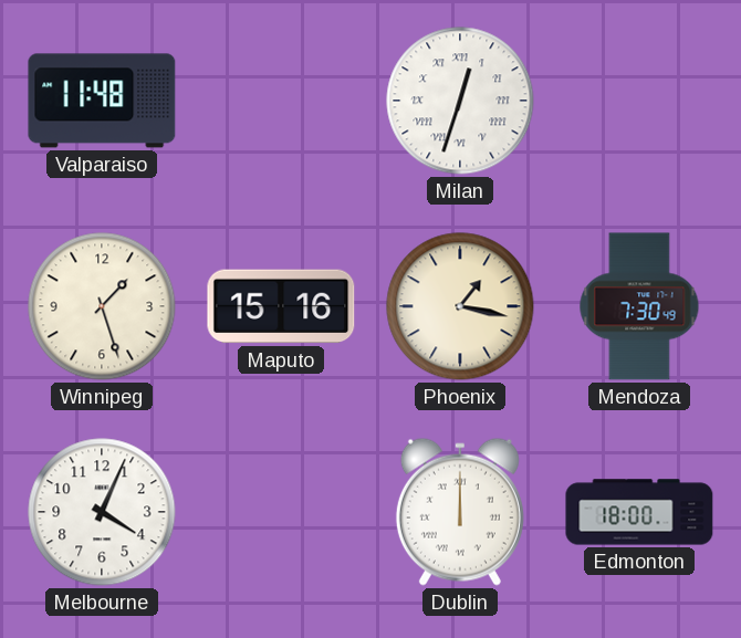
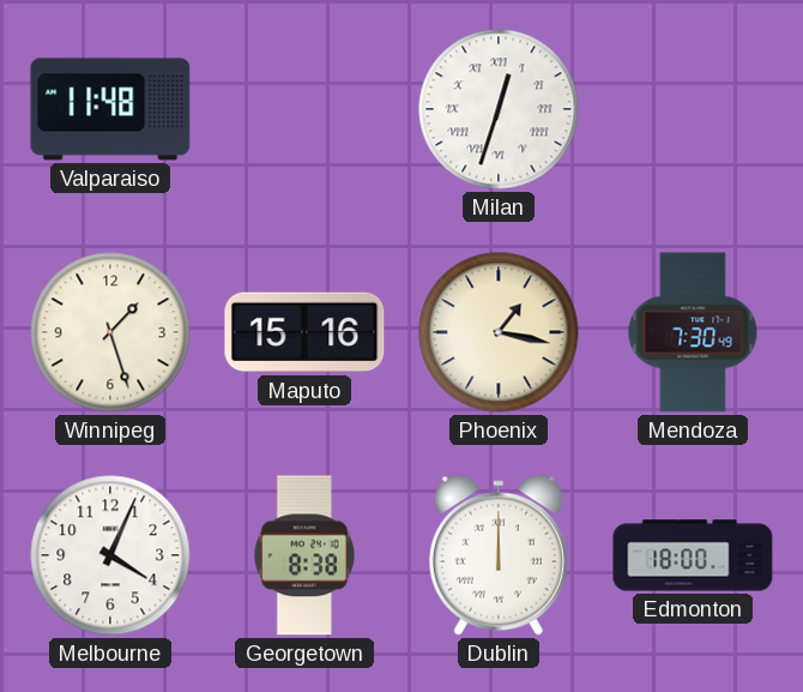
Georgetown: none -> 8:38
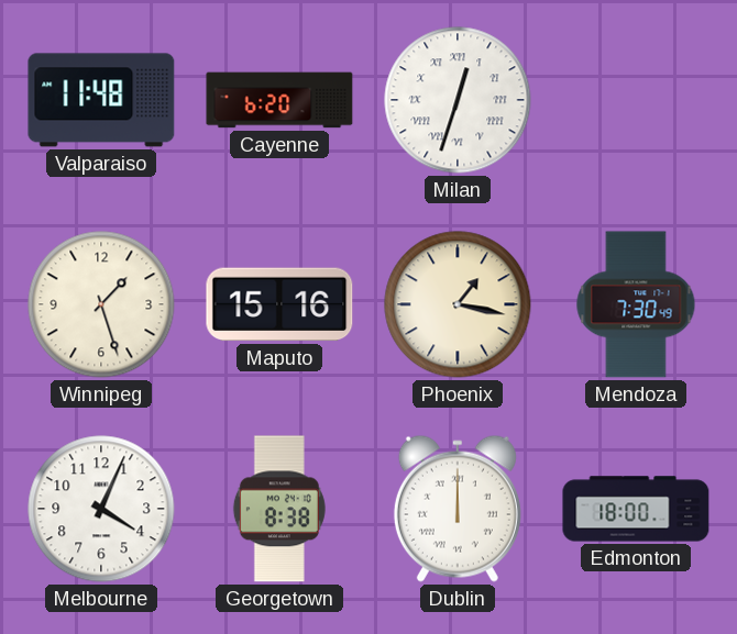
Cayenne: none -> 6:20
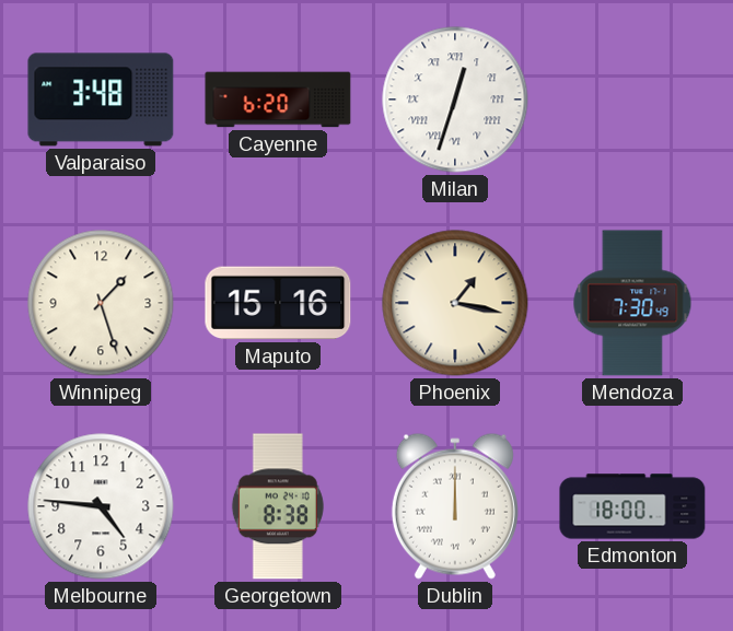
Valparaiso: 11:48 -> 3:48
Melbourne: 4:04 -> 4:46
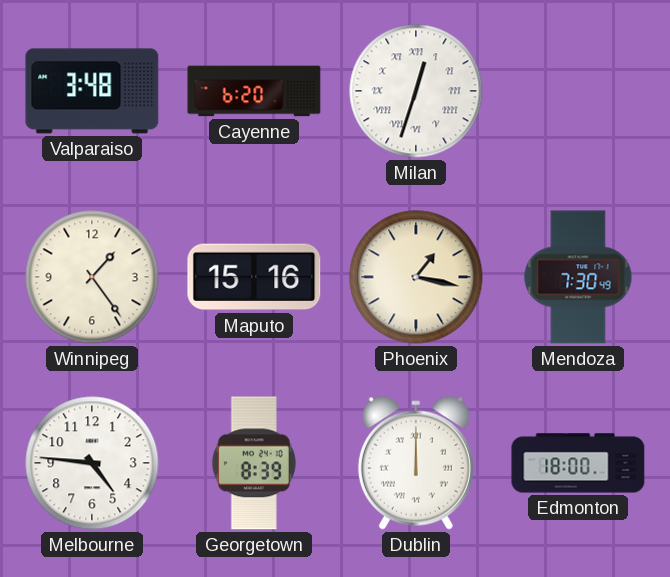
Winnipeg: 1:27 -> 1:24
Georgetown: 8:38 -> 8:39
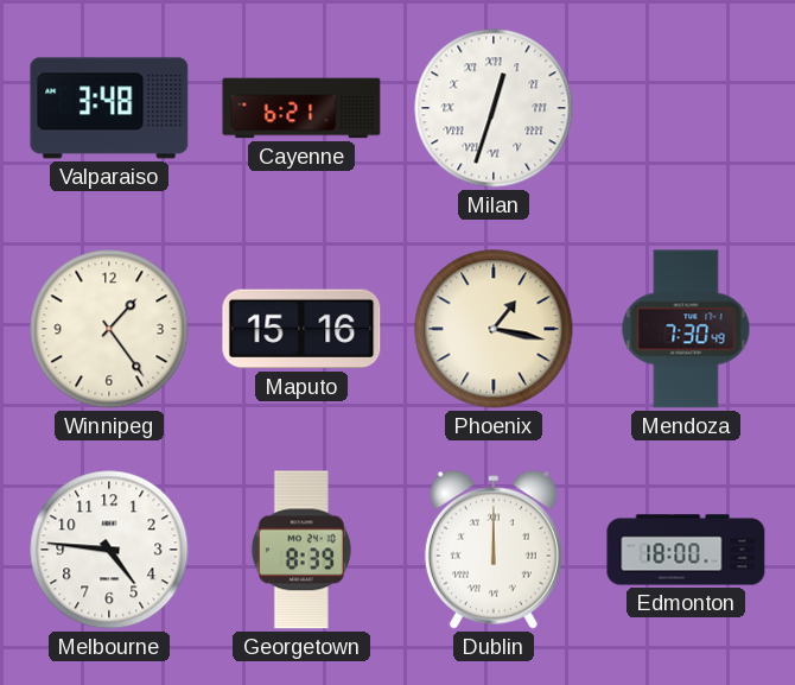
Cayenne: 6:20 -> 6:21
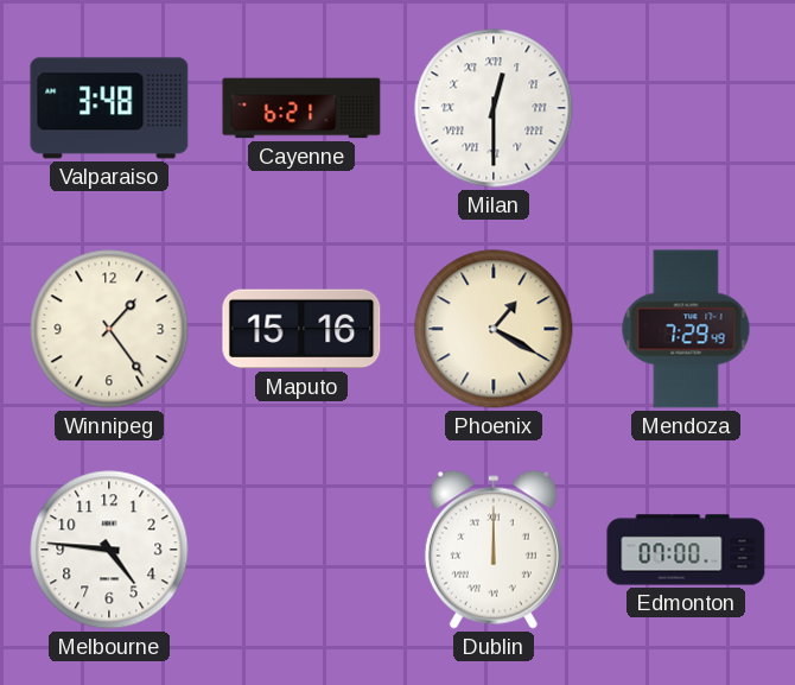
Milan: 12:33 -> 12:30
Phoenix: 1:17 -> 1:20
Mendoza: 7:30 -> 7:29
Georgetown: 8:39 -> none
Edmonton: 18:00 -> 07:00
